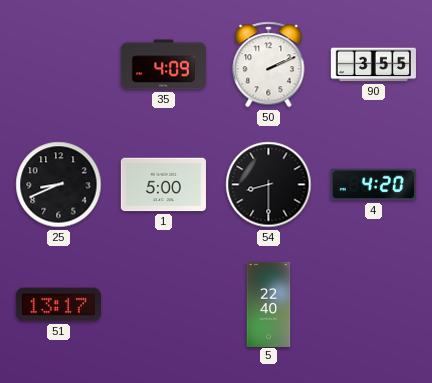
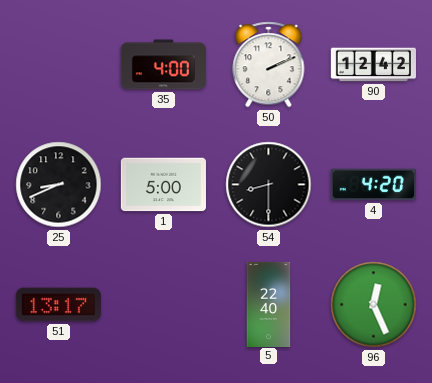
35: 4:09 -> 4:00
90: 3:55 -> 12:42
96: none -> 12:26
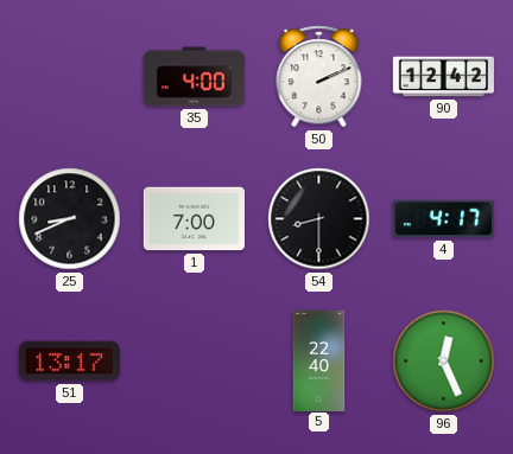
1: 5:00 -> 7:00
4: 4:20 -> 4:17
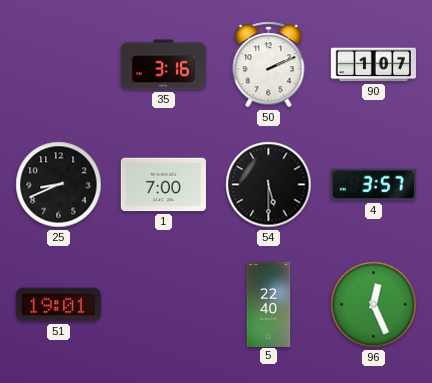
35: 4:00 -> 3:16
90: 12:42 -> 1:07
54: 8:30 -> 5:30
4: 4:17 -> 3:57
51: 13:17 -> 19:01
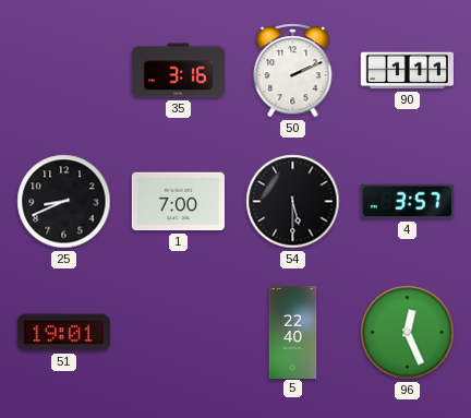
90: 1:07 -> 1:11
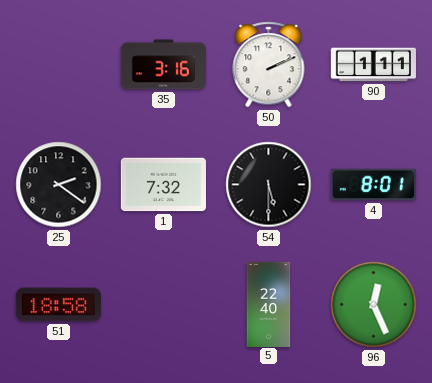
25: 8:41 -> 2:21
1: 7:00 -> 7:32
4: 3:57 -> 8:01
51: 19:01 -> 18:58
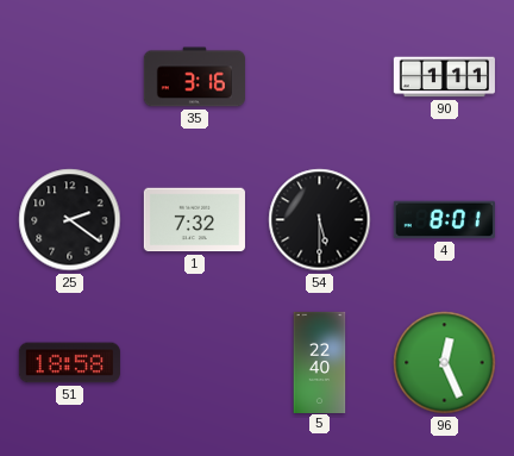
50: 2:11 -> none
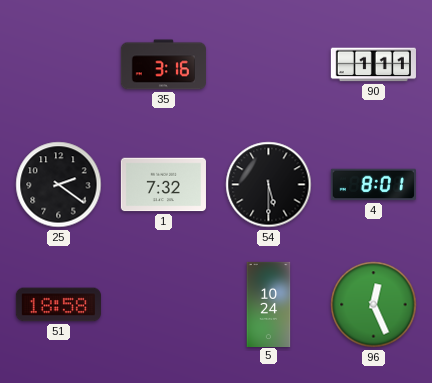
5: 22:40 -> 10:24
